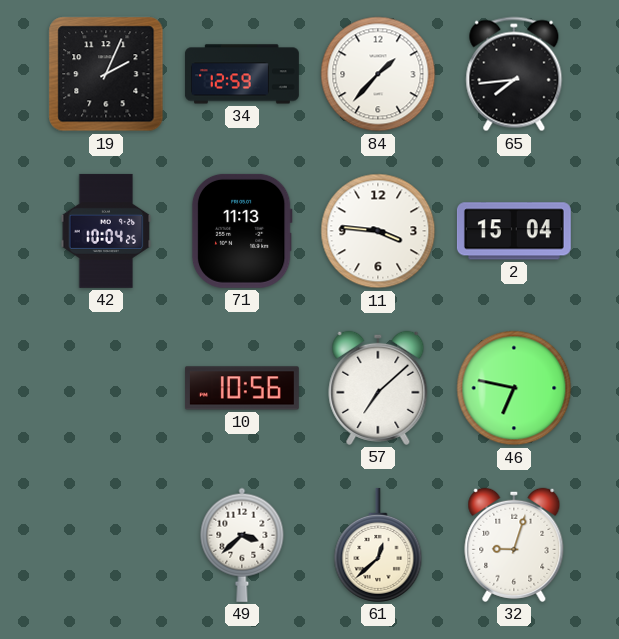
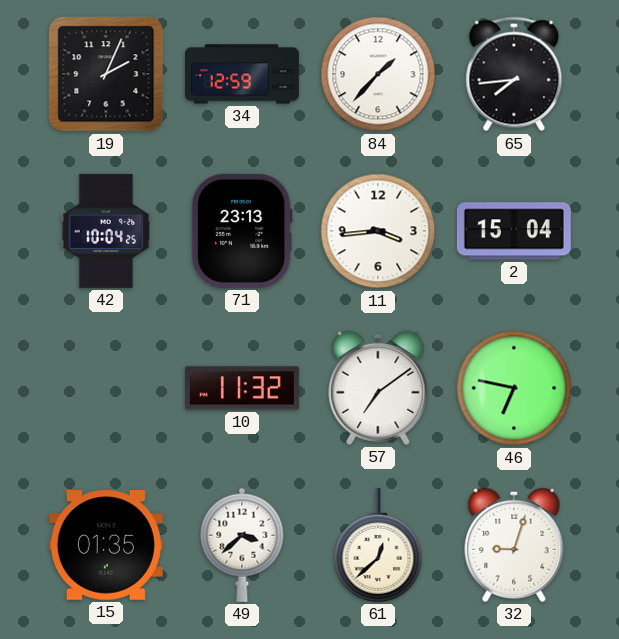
71: 11:13 -> 23:13
11: 3:46 -> 3:44
10: 10:56 -> 11:32
57: 7:08 -> 7:09
15: none -> 01:35
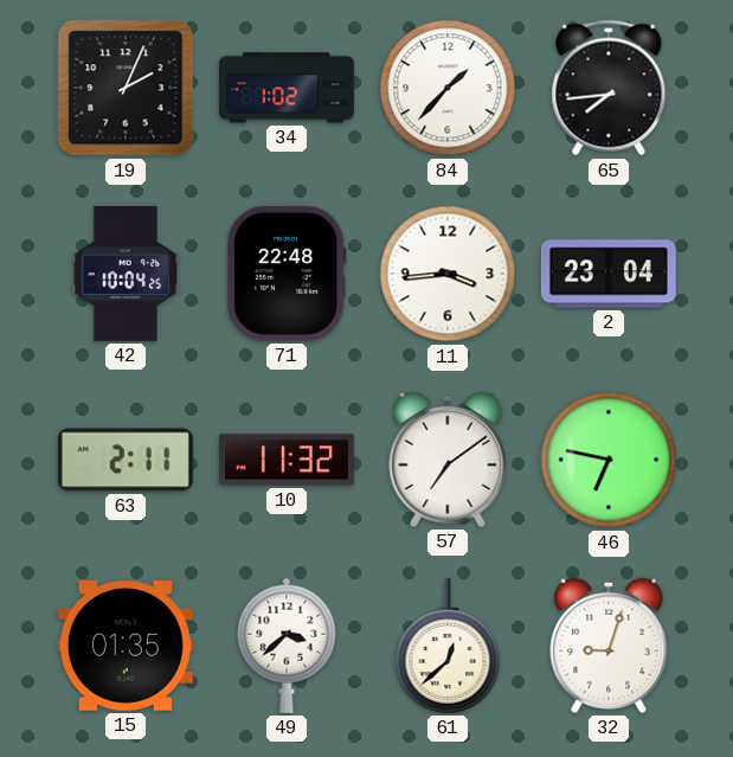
34: 12:59 -> 1:02
71: 23:13 -> 22:48
2: 15:04 -> 23:04
63: none -> 2:11
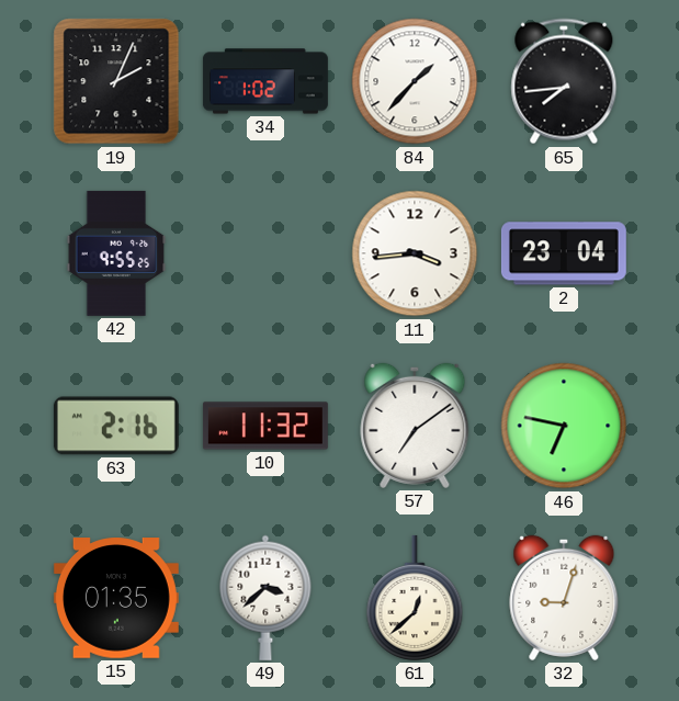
42: 10:04 -> 9:55
71: 22:48 -> none
63: 2:11 -> 2:16
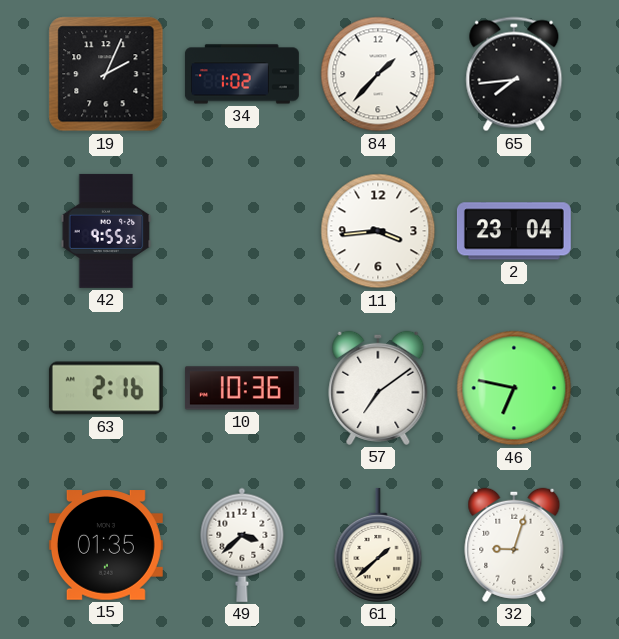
10: 11:32 -> 10:36
61: 12:38 -> 1:38
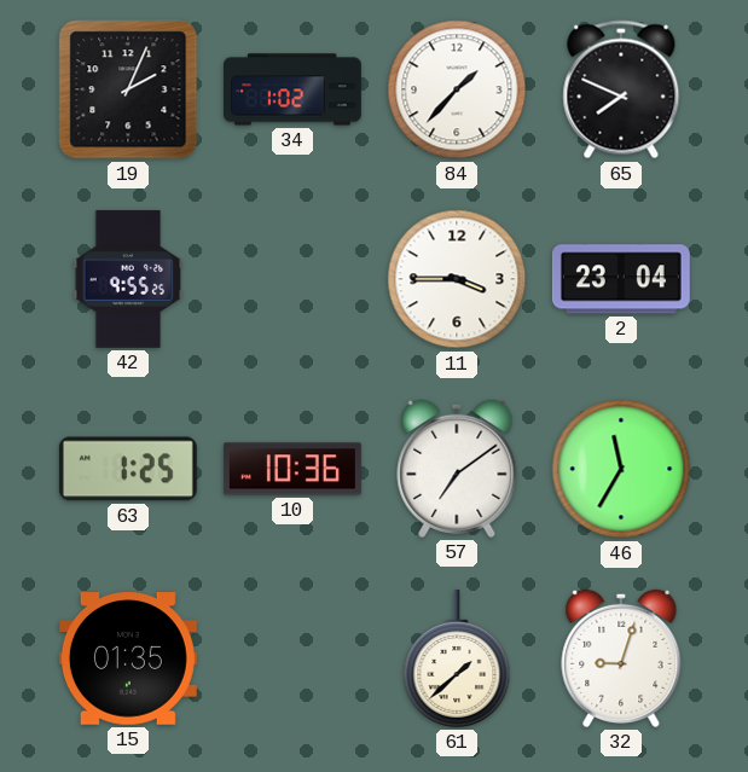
65: 7:44 -> 7:49
11: 3:44 -> 3:45
63: 2:16 -> 1:25
46: 6:47 -> 11:35
49: 3:38 -> none
